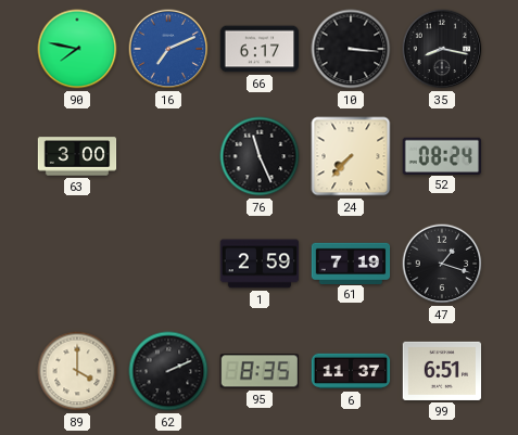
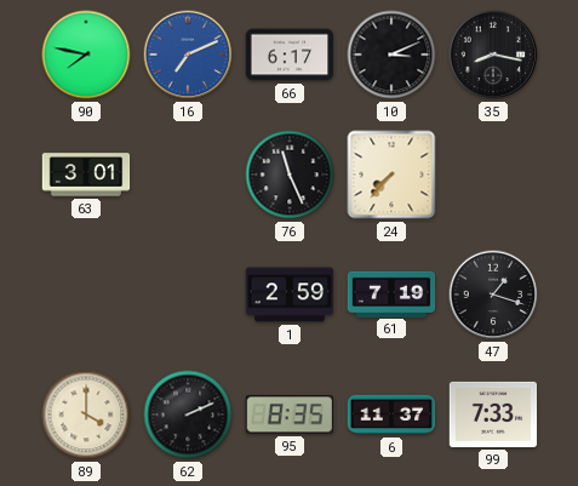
10: 3:16 -> 3:11
63: 3:00 -> 3:01
52: 08:24 -> none
99: 6:51 -> 7:33
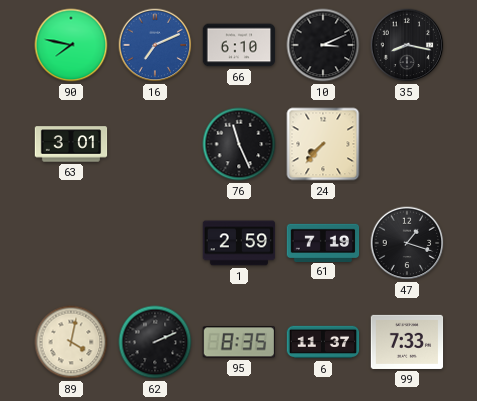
66: 6:17 -> 6:10
89: 4:00 -> 4:02
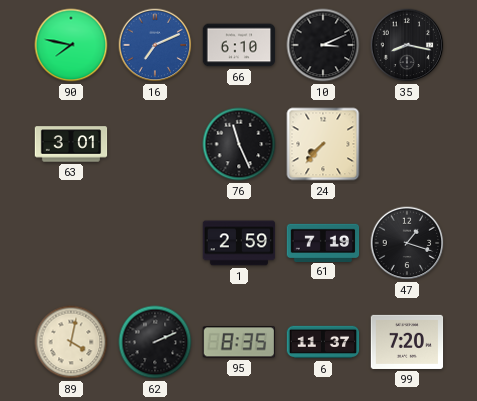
99: 7:33 -> 7:20
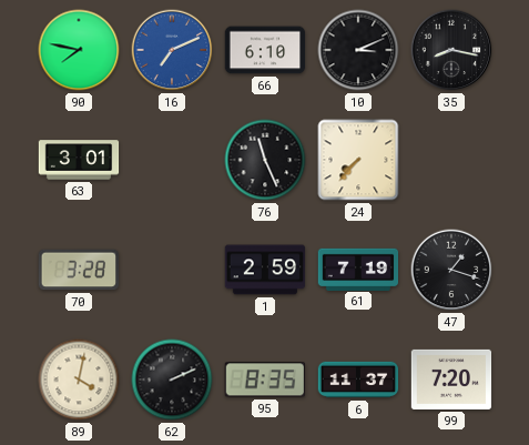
70: none -> 3:28
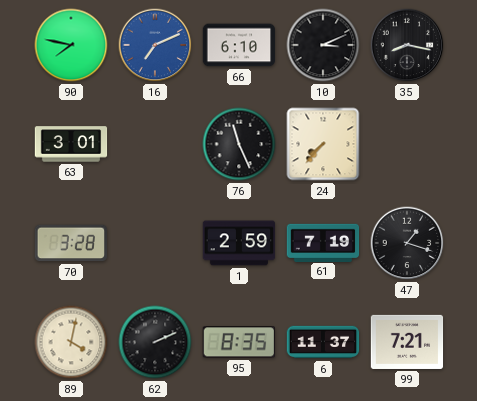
99: 7:20 -> 7:21
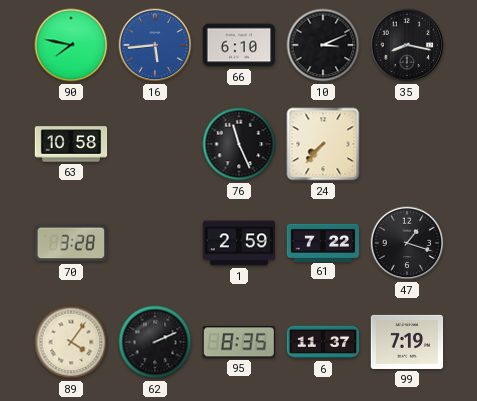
16: 7:11 -> 5:44
63: 3:01 -> 10:58
61: 7:19 -> 7:22
89: 4:02 -> 4:06
99: 7:21 -> 7:19
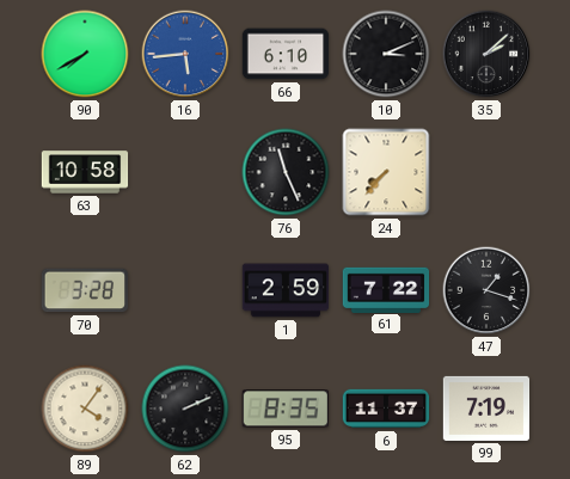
90: 7:47 -> 7:40
35: 8:17 -> 2:08
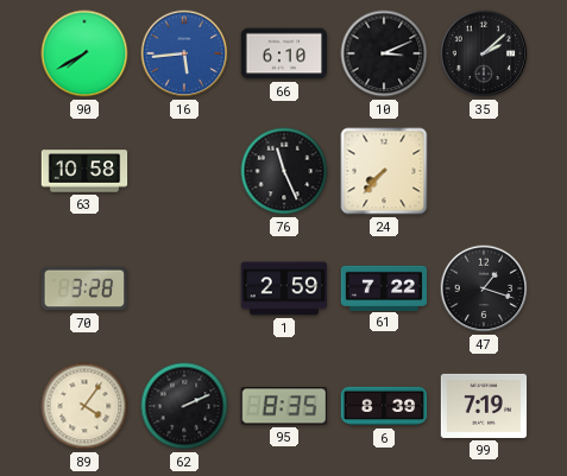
6: 11:37 -> 8:39
